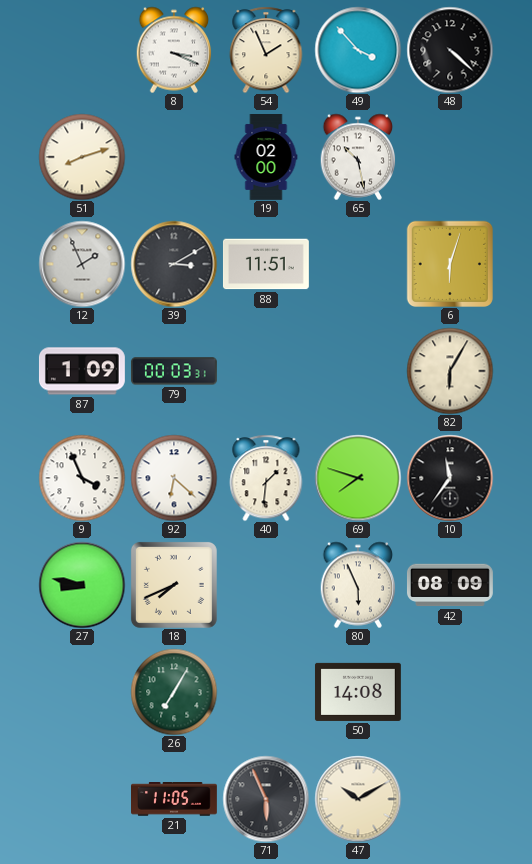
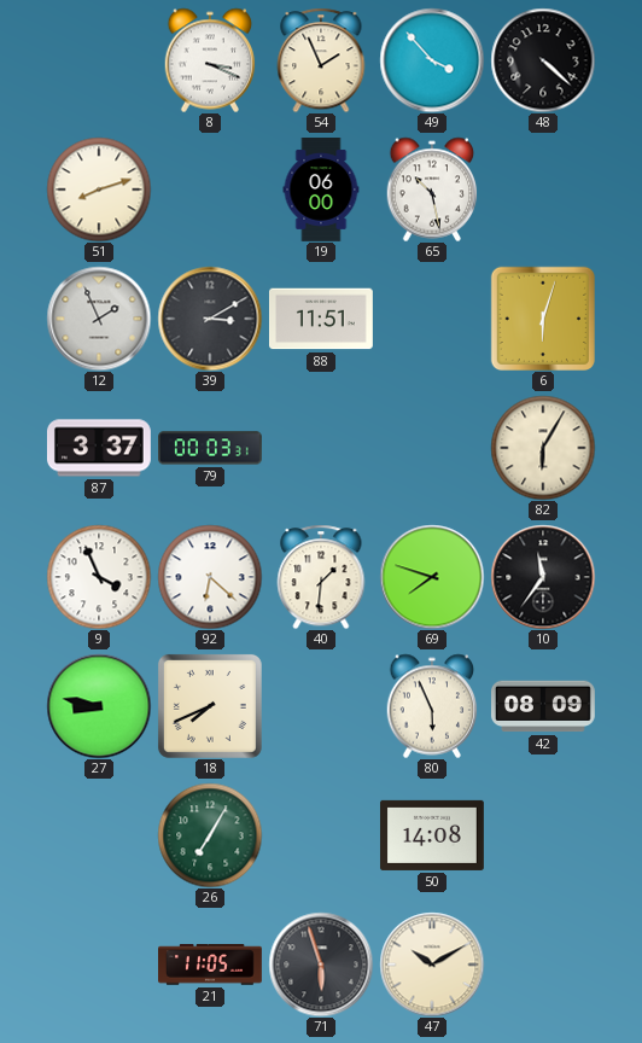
19: 02:00 -> 06:00
87: 1:09 -> 3:37
71: 5:56 -> 5:57
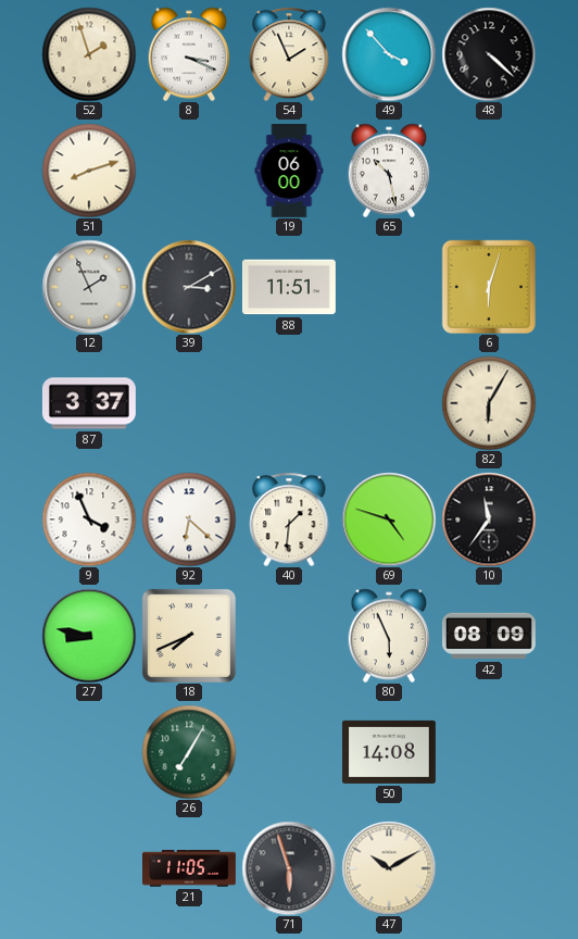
52: none -> 1:57
79: 00:03 -> none
69: 7:48 -> 4:48
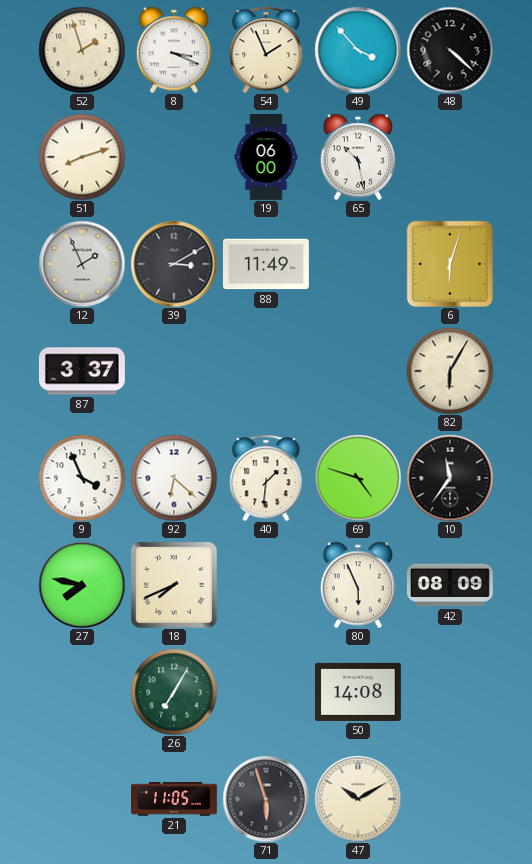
88: 11:51 -> 11:49
27: 8:47 -> 7:47
